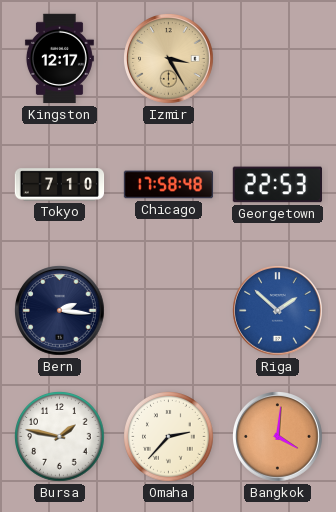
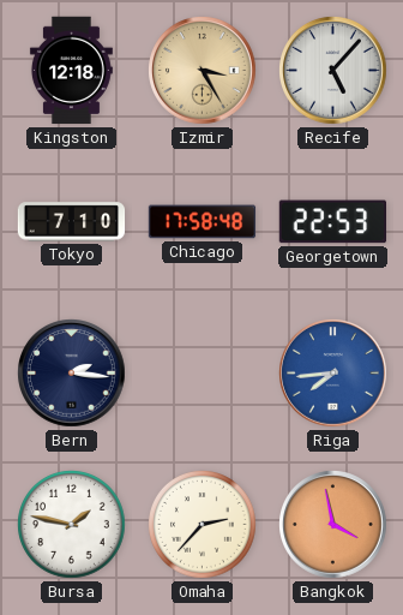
Kingston: 12:17 -> 12:18
Recife: none -> 5:07
Riga: 1:52 -> 7:44
Bangkok: 4:01 -> 3:58
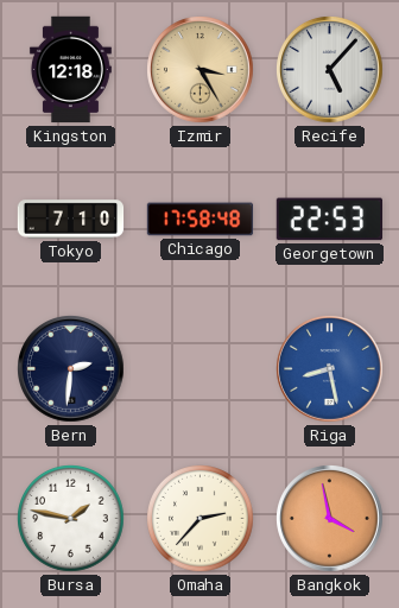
Bern: 2:16 -> 2:31
Riga: 7:44 -> 8:28
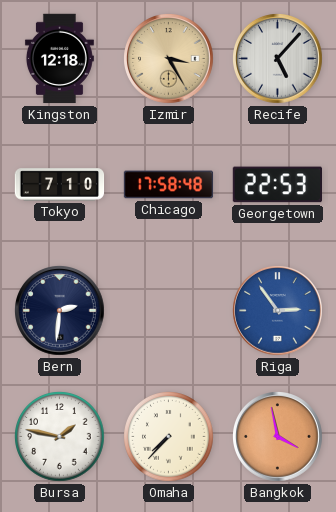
Riga: 8:28 -> 2:54
Omaha: 2:37 -> 7:37
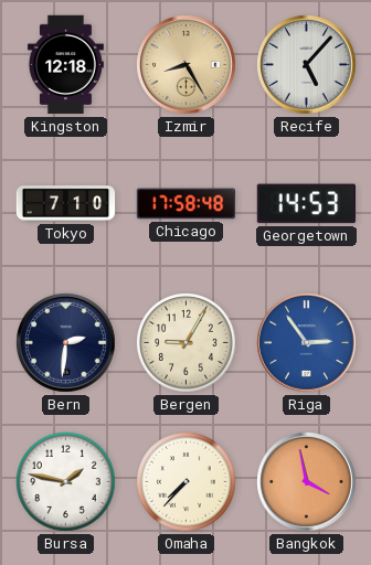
Izmir: 3:25 -> 8:25
Georgetown: 22:53 -> 14:53
Bergen: none -> 9:05
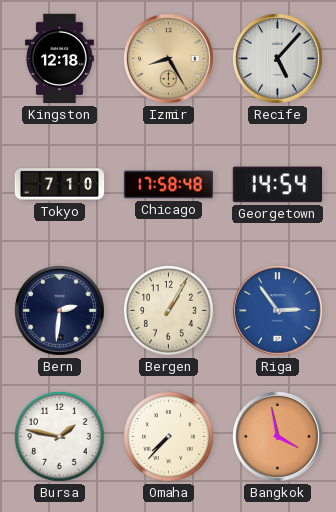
Georgetown: 14:53 -> 14:54
Bergen: 9:05 -> 1:05
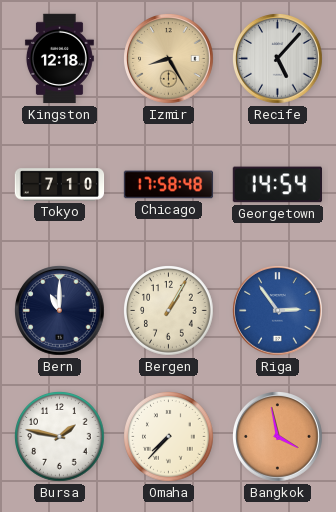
Bern: 2:31 -> 11:00
